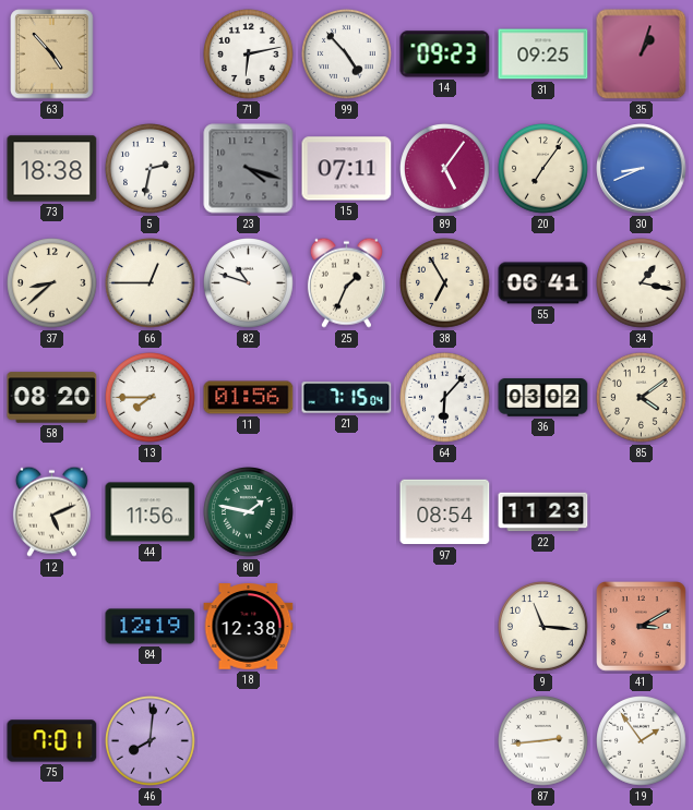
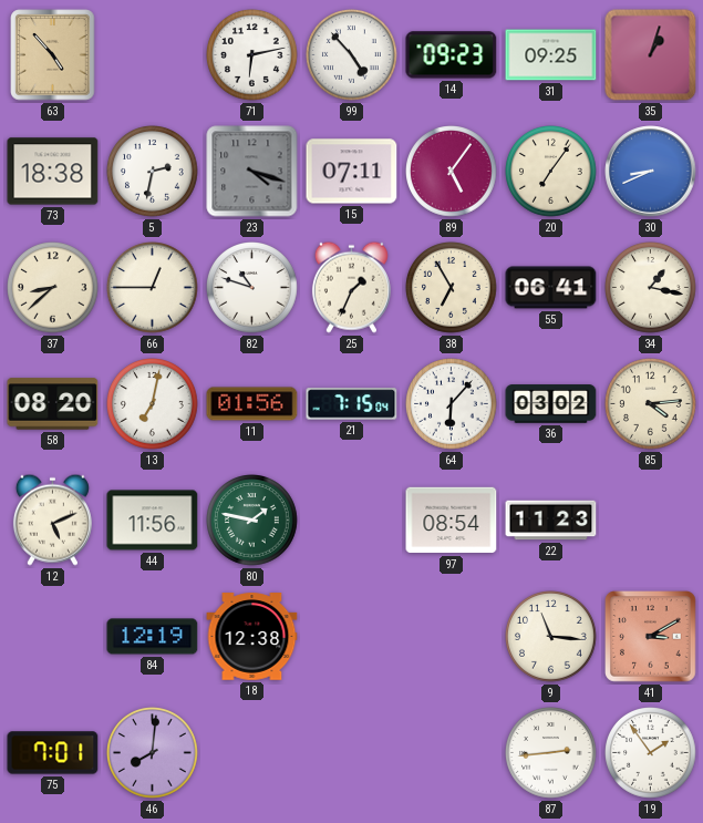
13: 7:45 -> 7:02
85: 4:09 -> 4:14
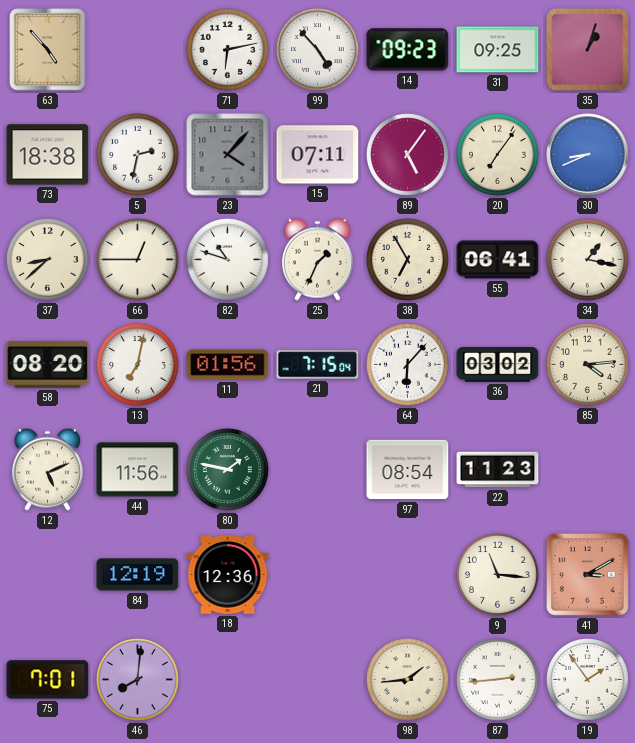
23: 4:18 -> 4:07
18: 12:38 -> 12:36
98: none -> 1:44
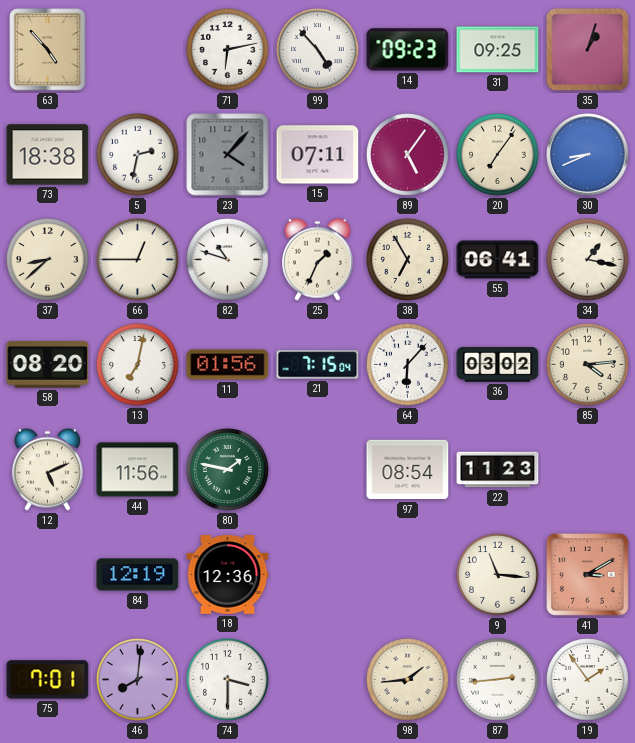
74: none -> 3:30
